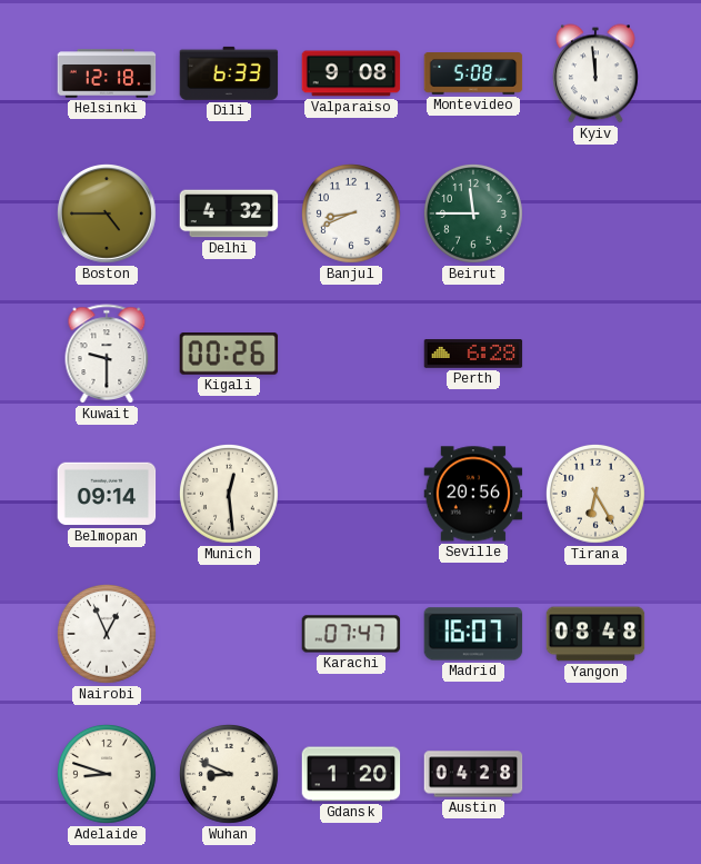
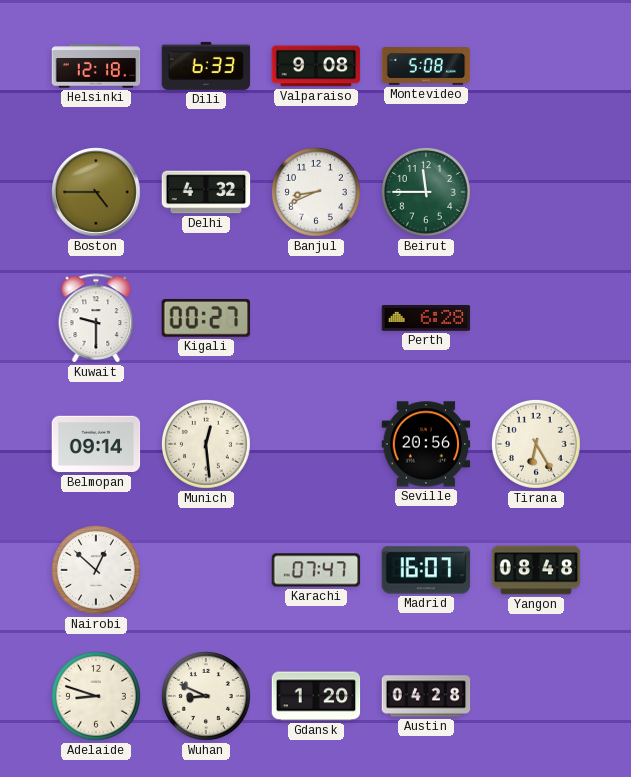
Kyiv: 11:59 -> none
Kigali: 00:26 -> 00:27
Nairobi: 12:56 -> 12:52
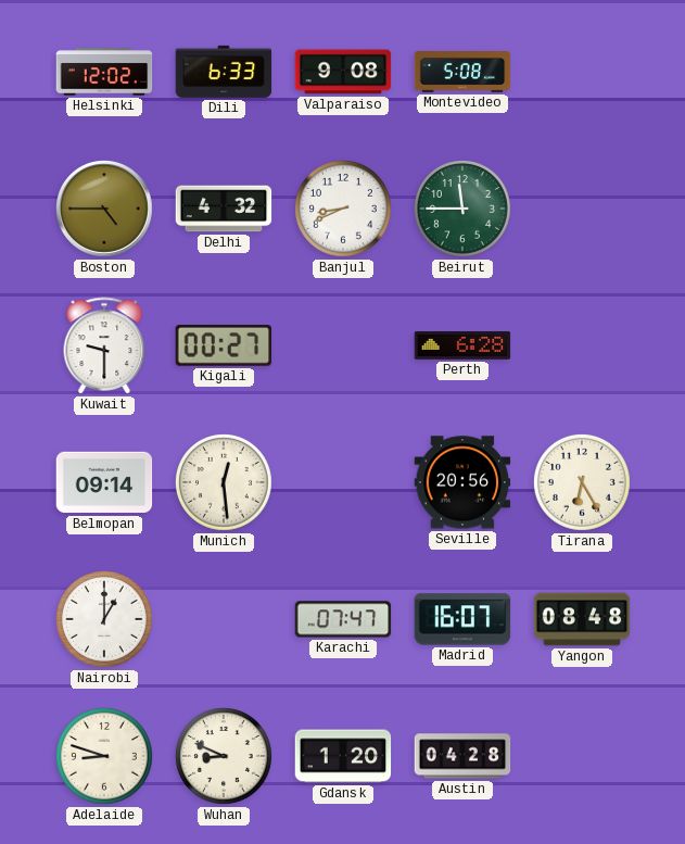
Helsinki: 12:18 -> 12:02
Nairobi: 12:52 -> 1:00
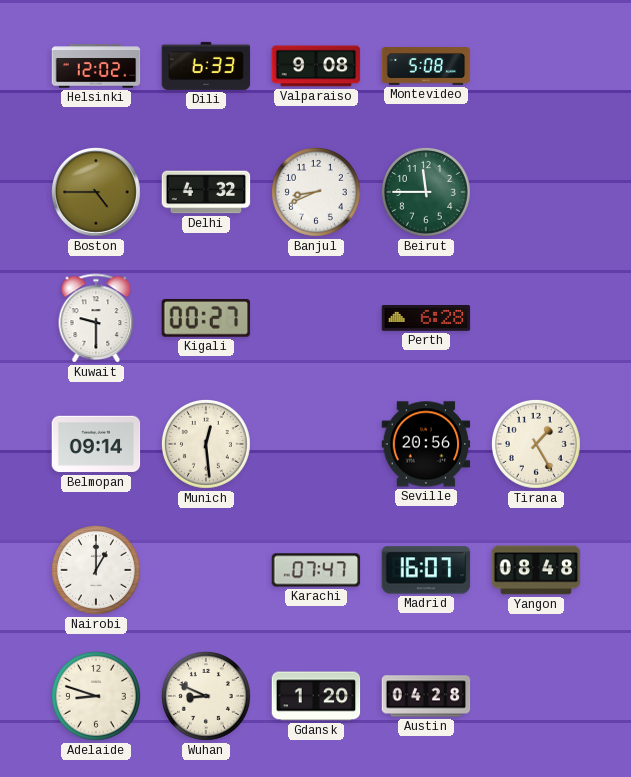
Tirana: 6:25 -> 1:25
